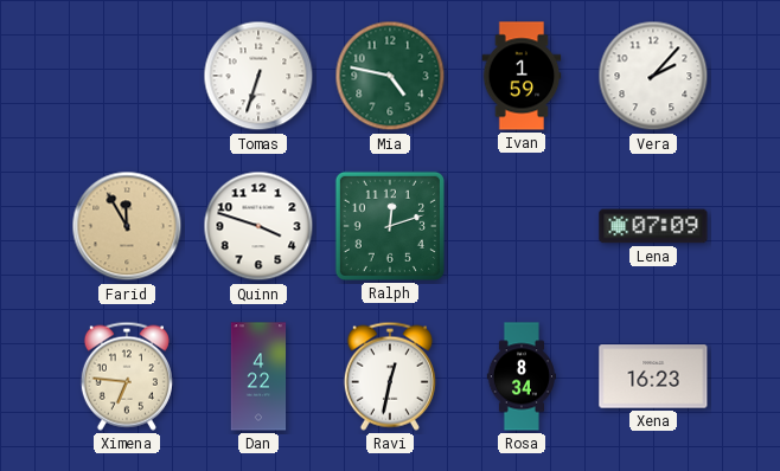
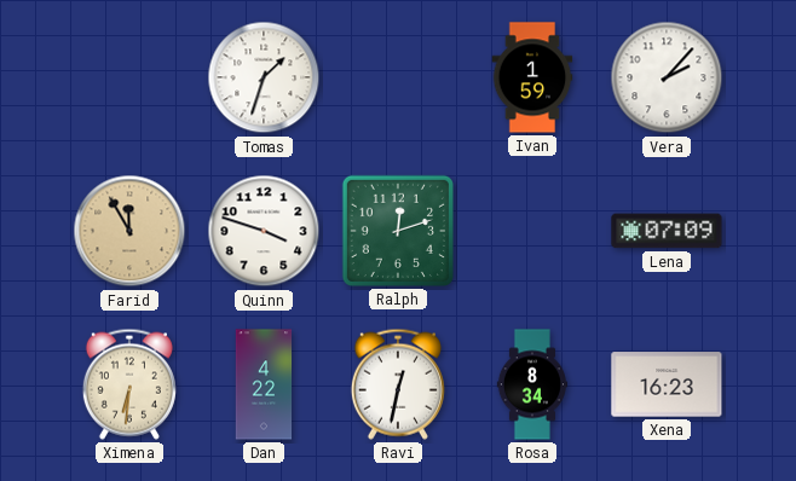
Tomas: 6:33 -> 1:33
Mia: 4:47 -> none
Ximena: 6:46 -> 6:31
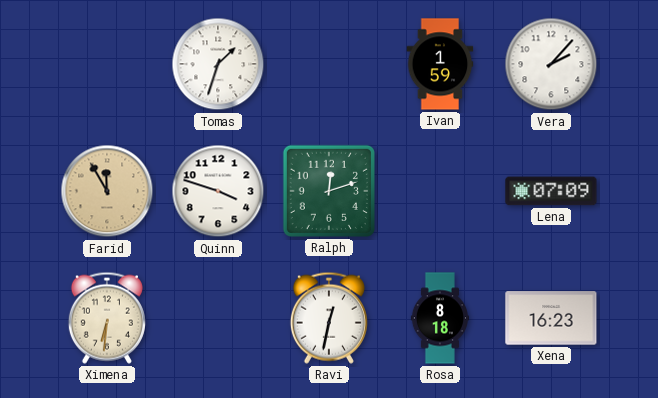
Dan: 4:22 -> none
Rosa: 8:34 -> 8:18
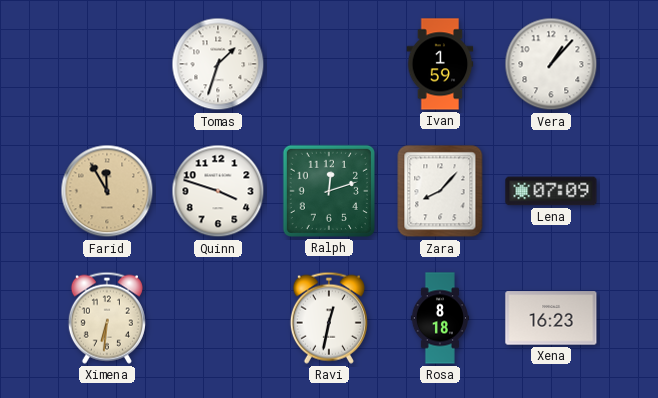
Vera: 2:07 -> 1:07
Zara: none -> 8:07
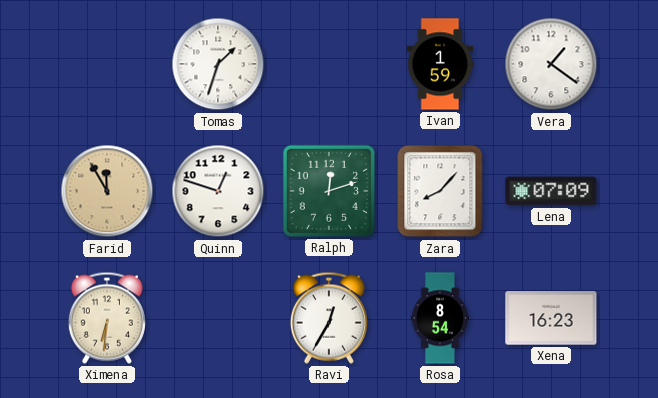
Vera: 1:07 -> 1:21
Quinn: 3:48 -> 12:48
Ravi: 12:32 -> 12:35
Rosa: 8:18 -> 8:54
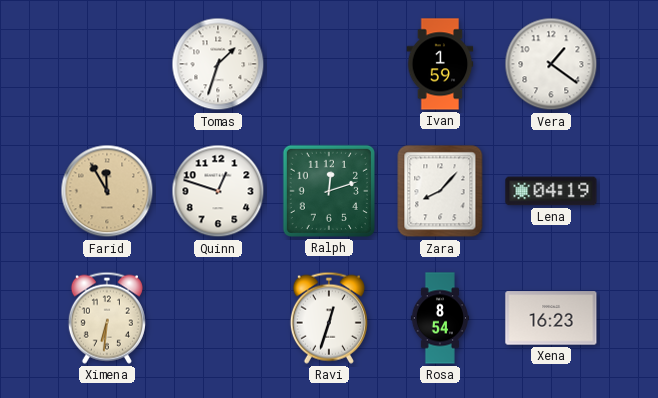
Lena: 07:09 -> 04:19
Ravi: 12:35 -> 12:33
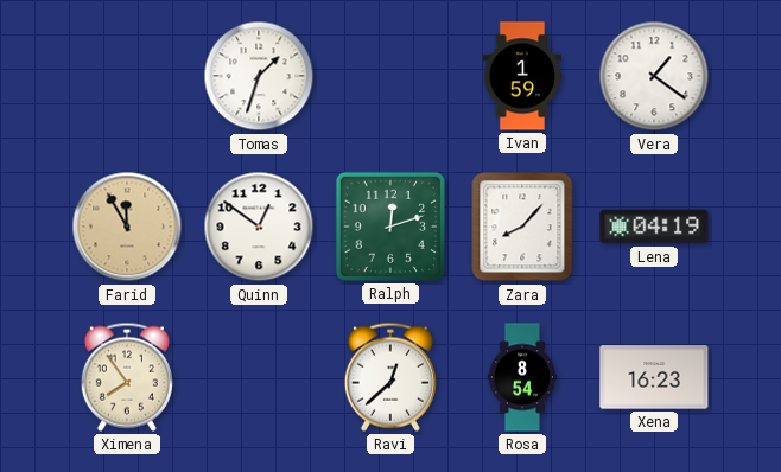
Quinn: 12:48 -> 12:51
Ximena: 6:31 -> 7:54
Ravi: 12:33 -> 12:38
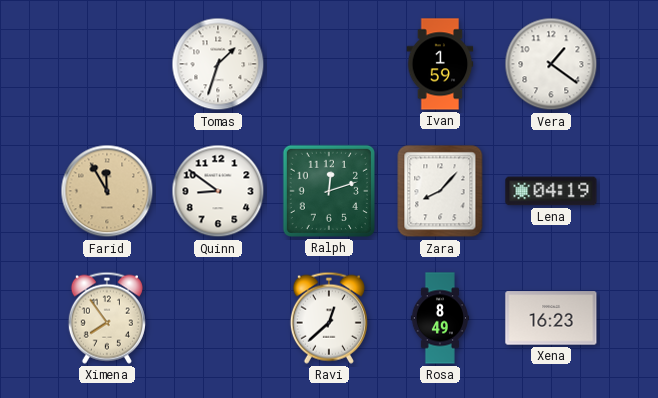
Quinn: 12:51 -> 8:51
Rosa: 8:54 -> 8:49
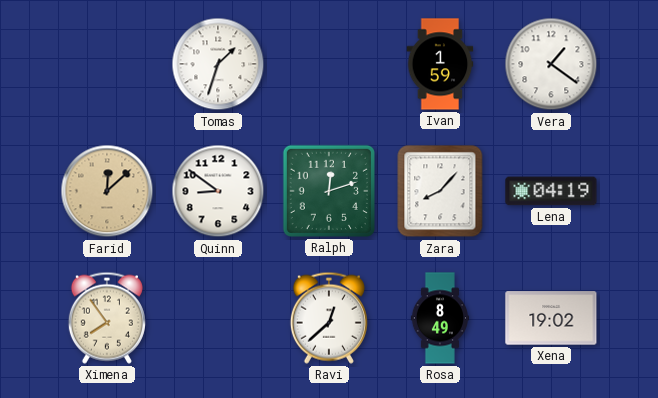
Farid: 11:55 -> 12:08
Xena: 16:23 -> 19:02
